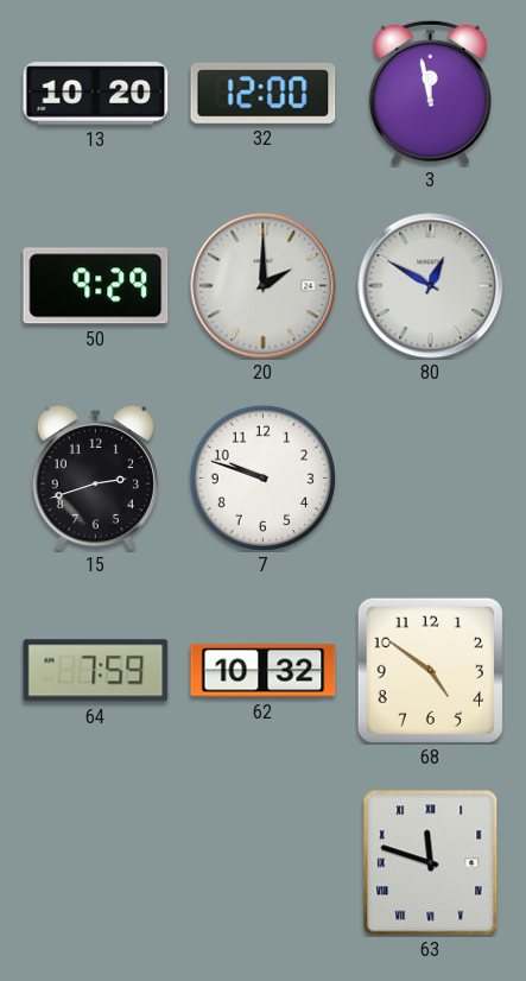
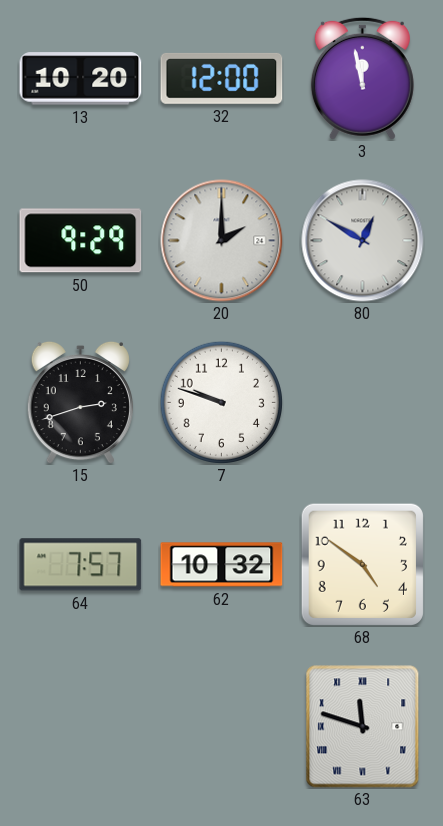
64: 7:59 -> 7:57
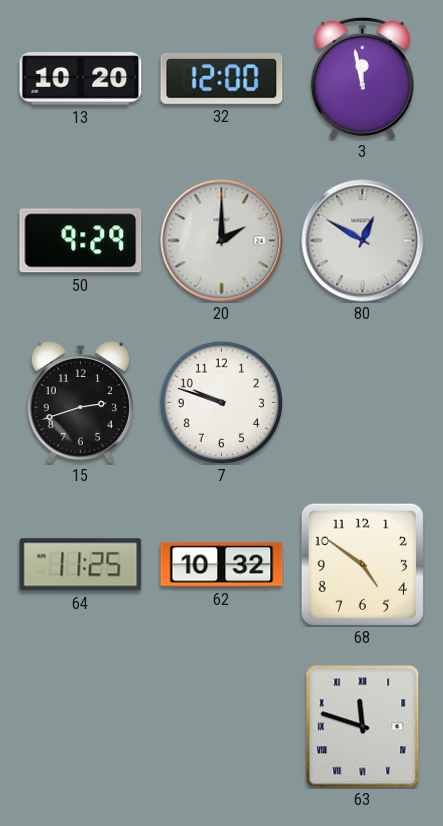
64: 7:57 -> 11:25
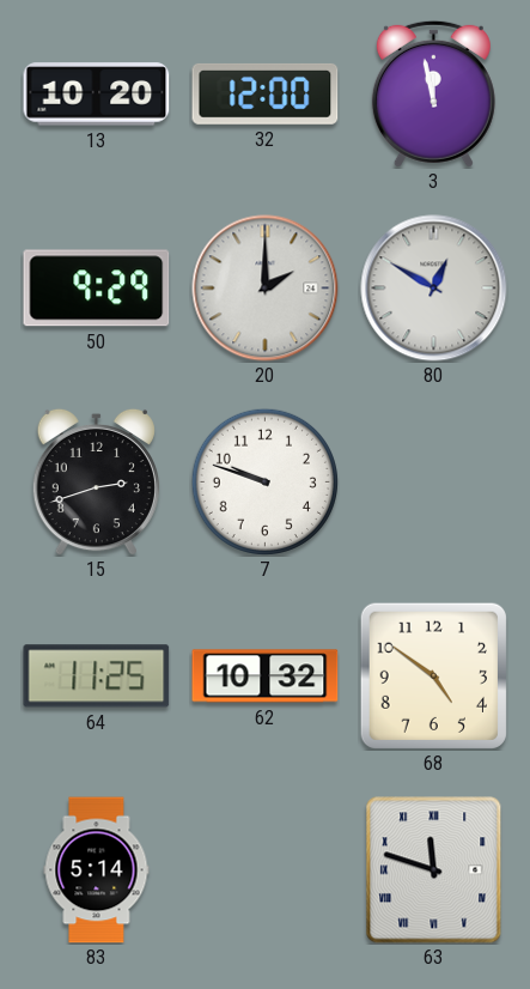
83: none -> 5:14
